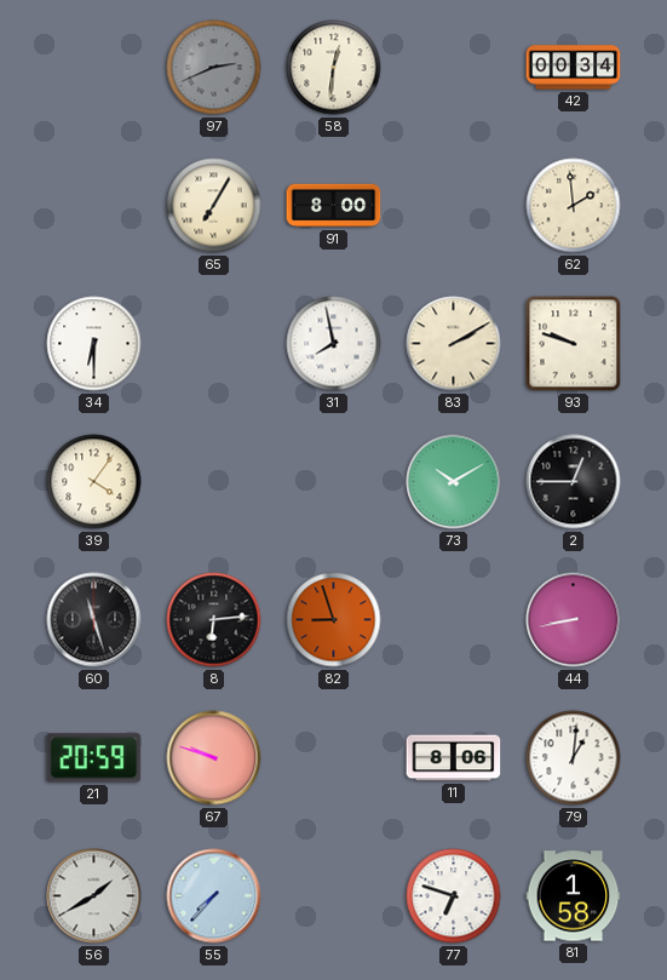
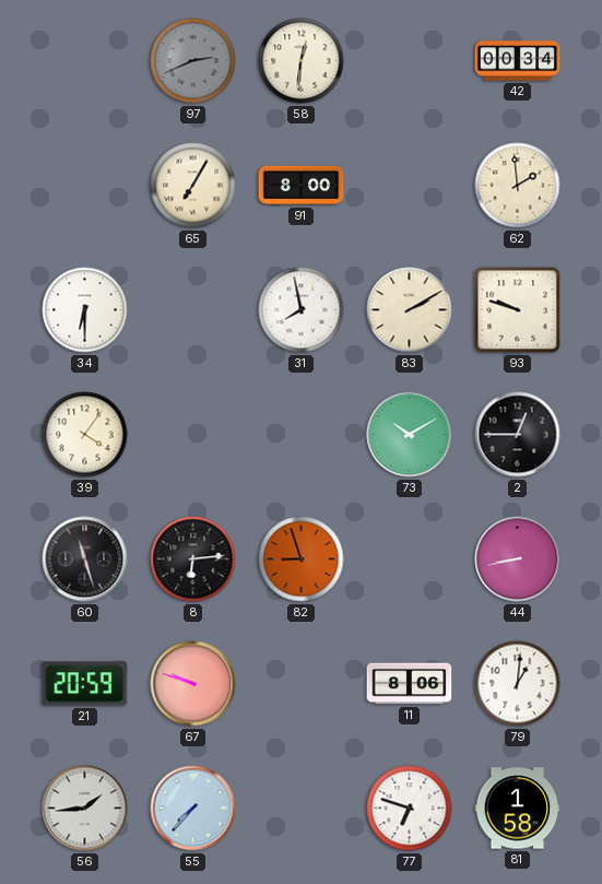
56: 1:40 -> 1:44
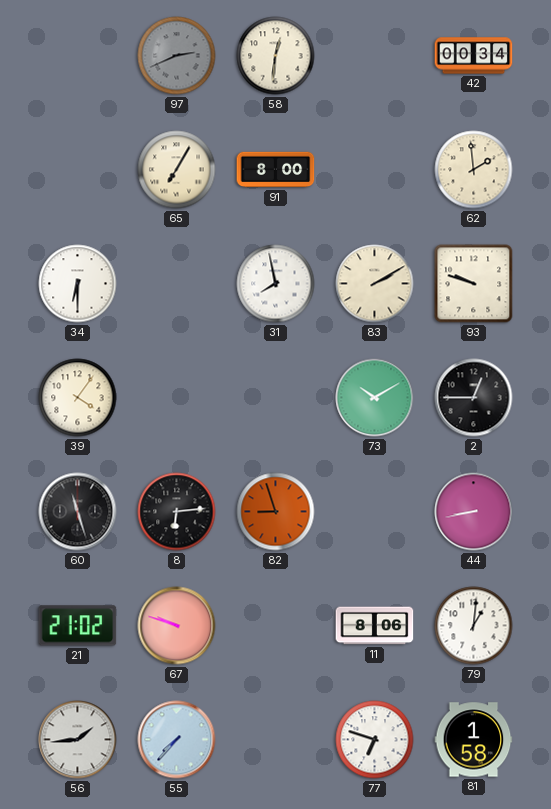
21: 20:59 -> 21:02
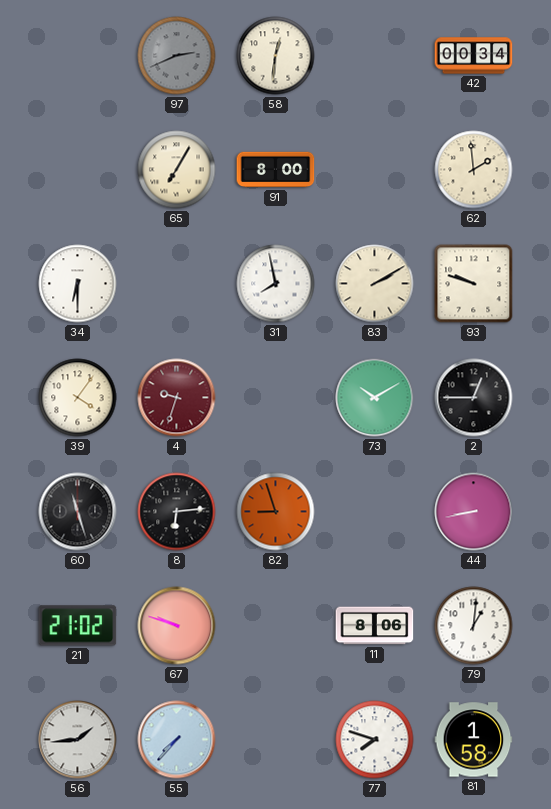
4: none -> 9:33
77: 6:48 -> 7:48
